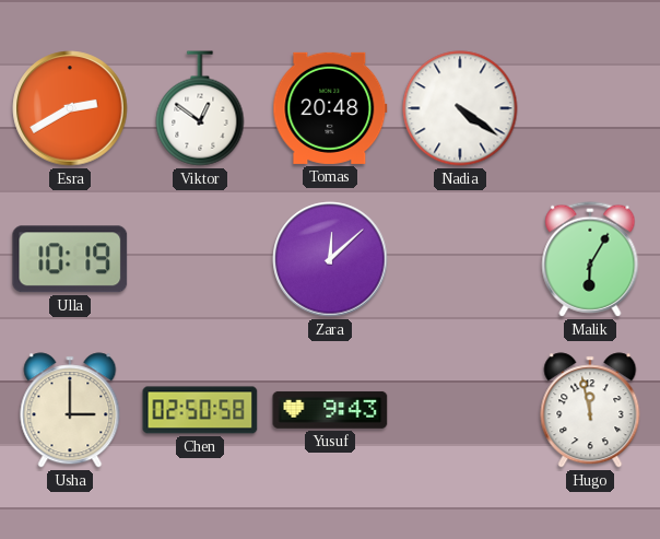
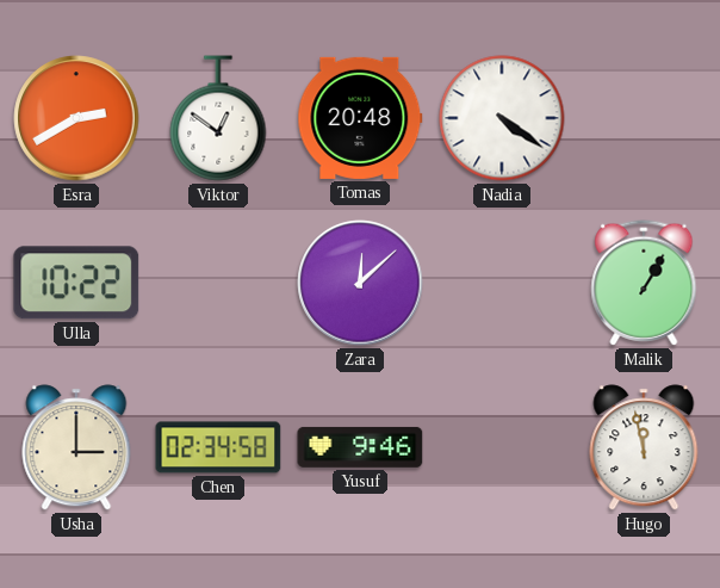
Ulla: 10:19 -> 10:22
Malik: 6:05 -> 1:05
Chen: 02:50 -> 02:34
Yusuf: 9:43 -> 9:46
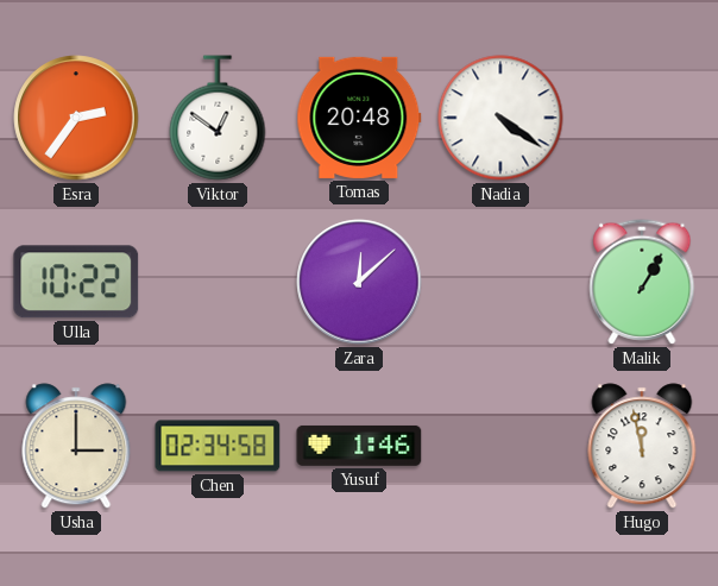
Esra: 2:40 -> 2:36
Yusuf: 9:46 -> 1:46
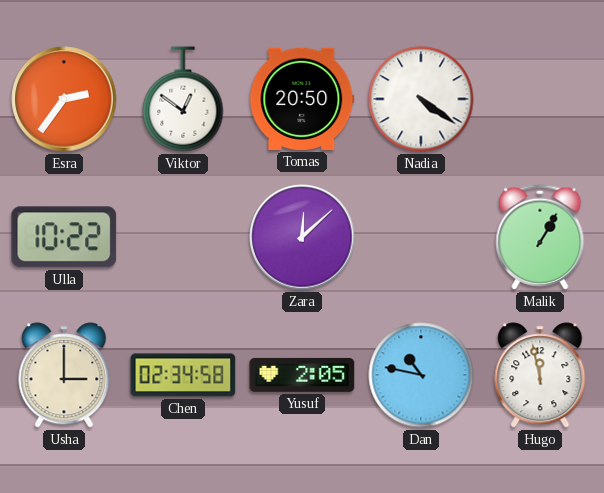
Tomas: 20:48 -> 20:50
Yusuf: 1:46 -> 2:05
Dan: none -> 10:47
